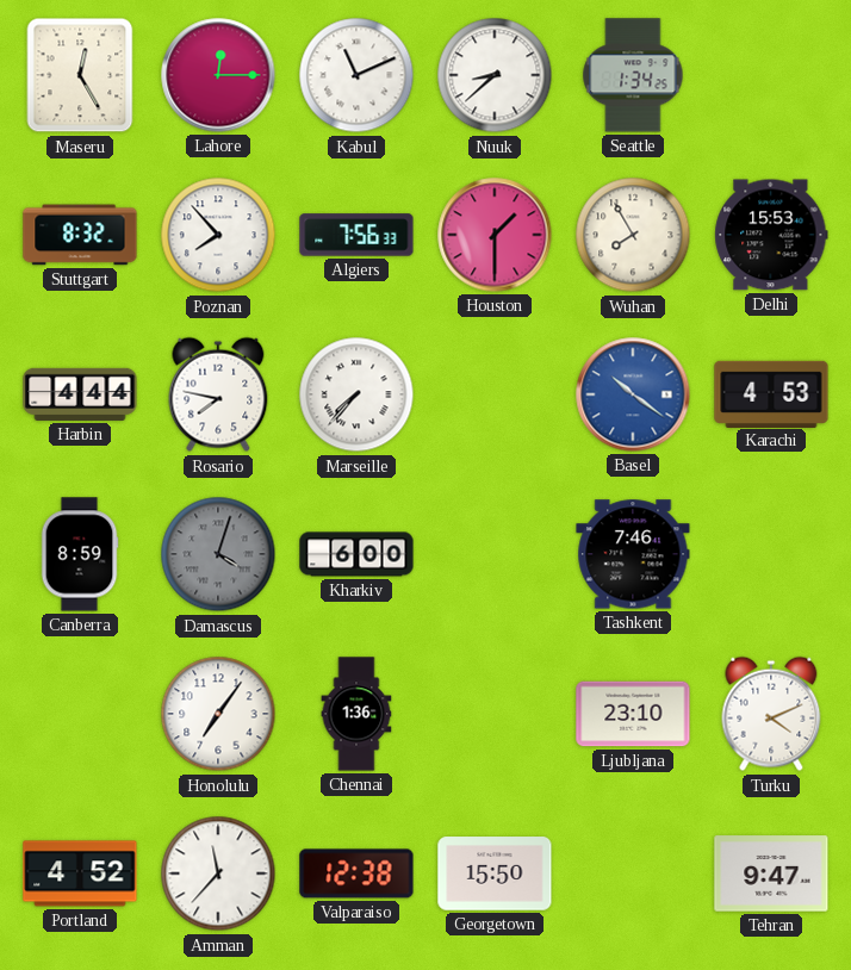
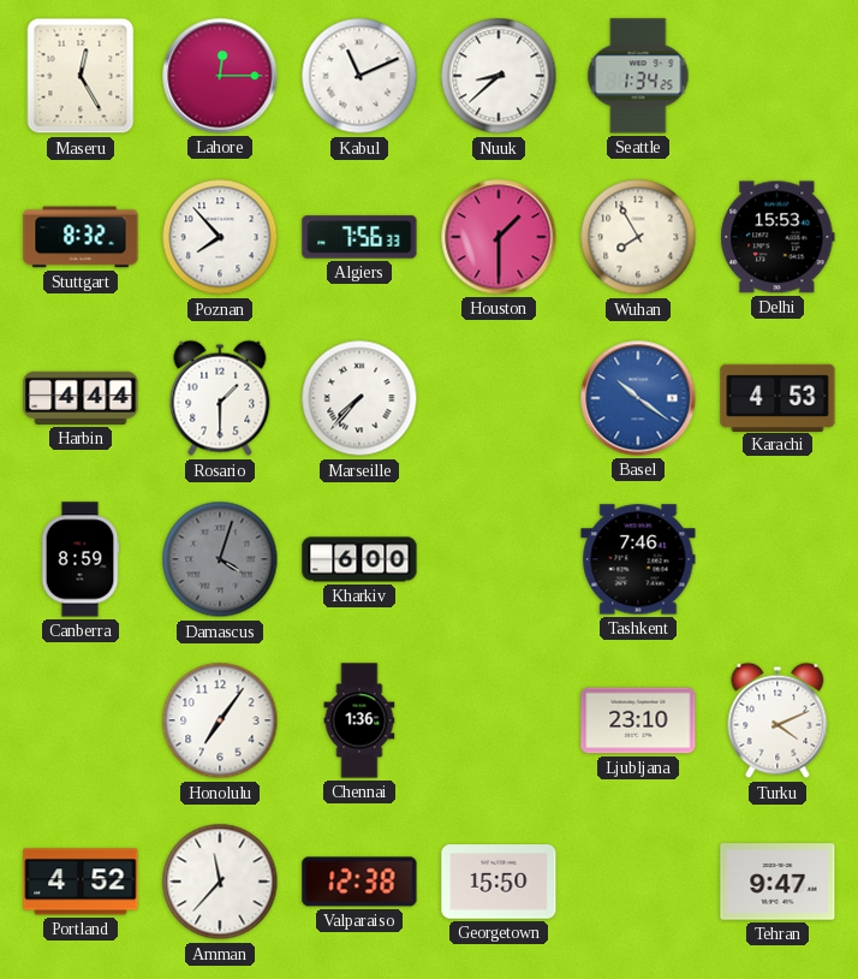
Rosario: 7:47 -> 1:30
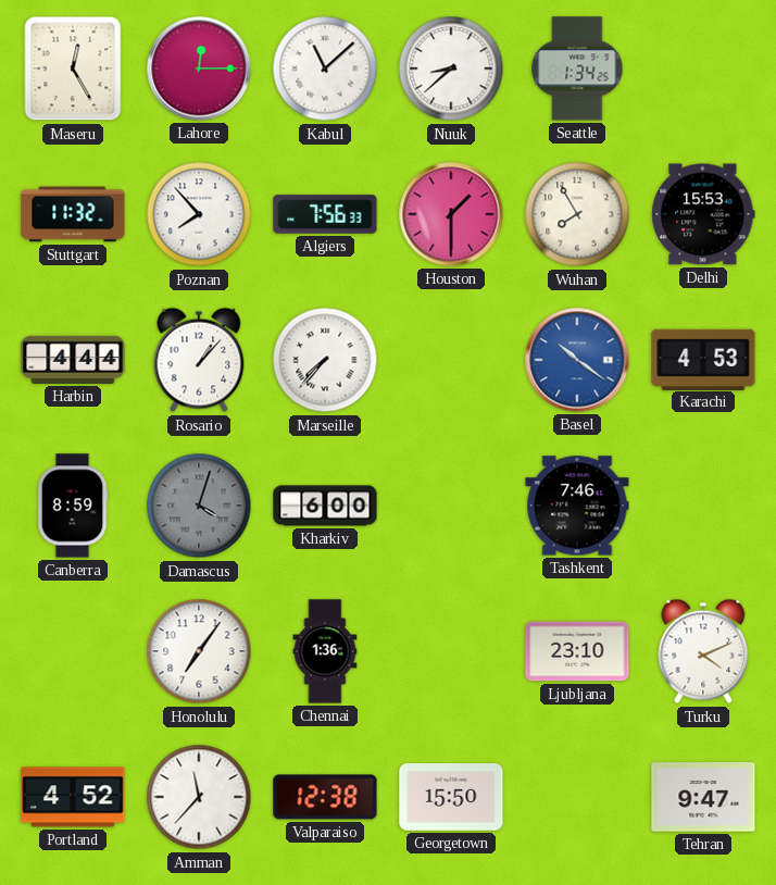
Kabul: 11:11 -> 11:08
Stuttgart: 8:32 -> 11:32
Rosario: 1:30 -> 1:07
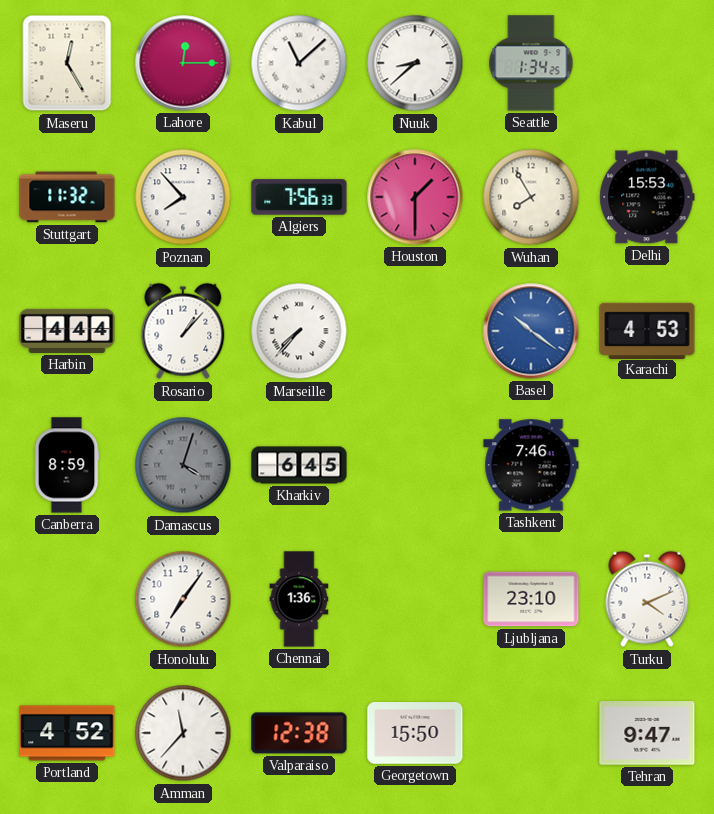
Kharkiv: 6:00 -> 6:45
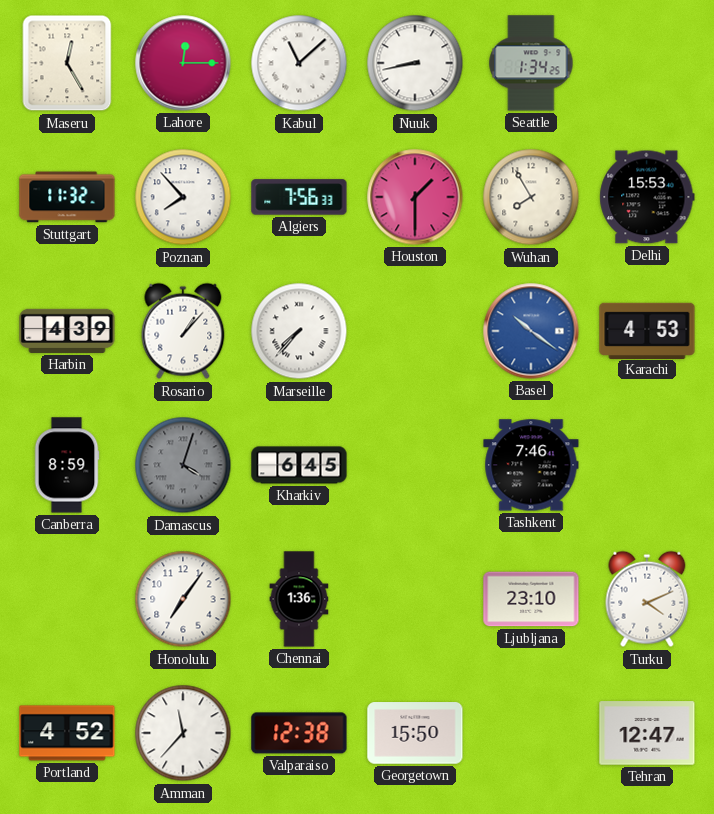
Nuuk: 8:38 -> 8:43
Harbin: 4:44 -> 4:39
Tehran: 9:47 -> 12:47
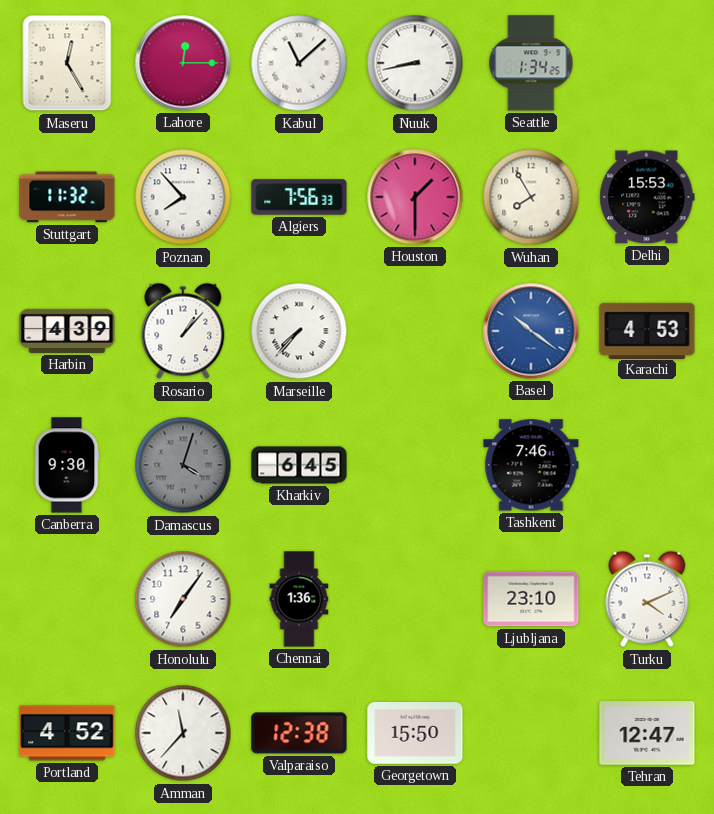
Canberra: 8:59 -> 9:30
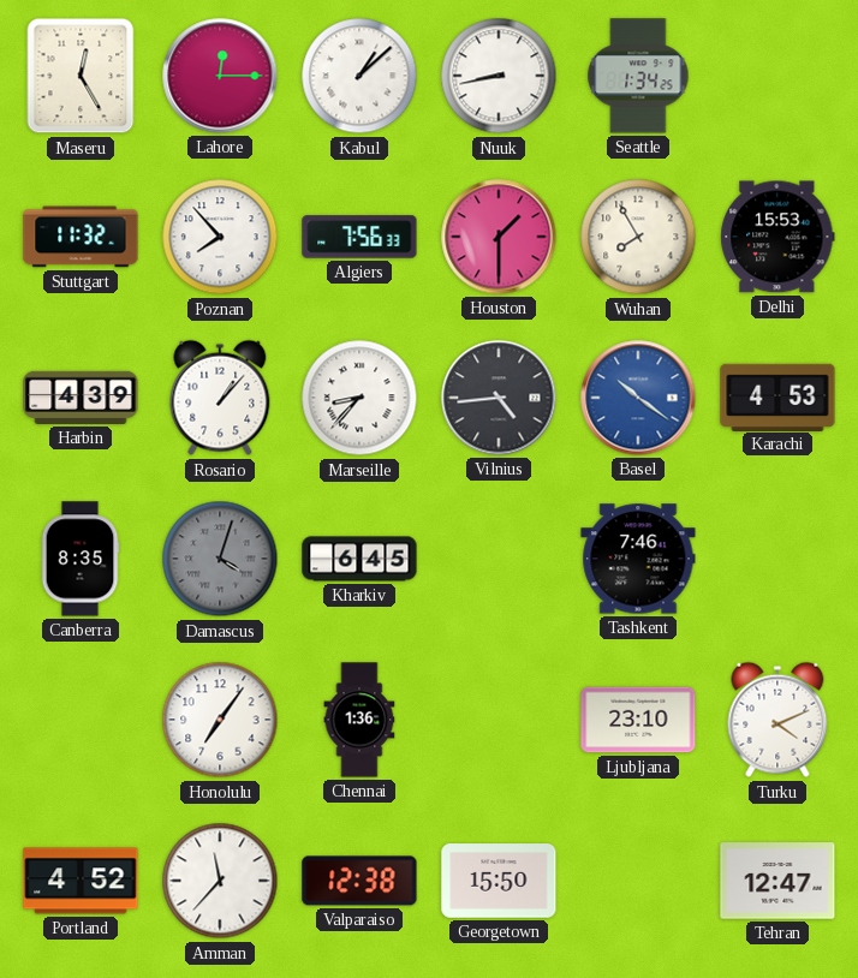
Kabul: 11:08 -> 1:08
Marseille: 7:37 -> 8:37
Vilnius: none -> 4:44
Canberra: 9:30 -> 8:35
